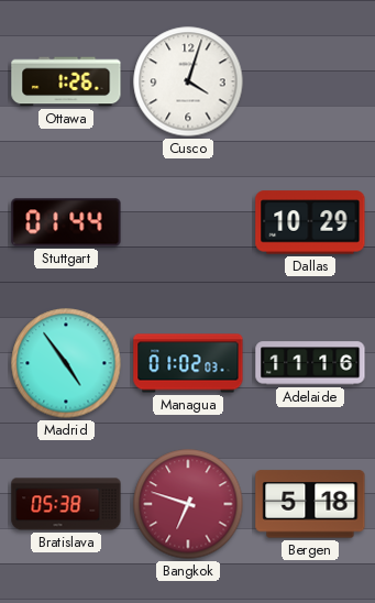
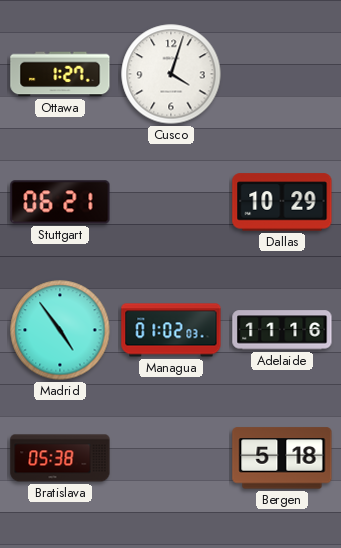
Ottawa: 1:26 -> 1:27
Stuttgart: 01:44 -> 06:21
Bangkok: 6:48 -> none
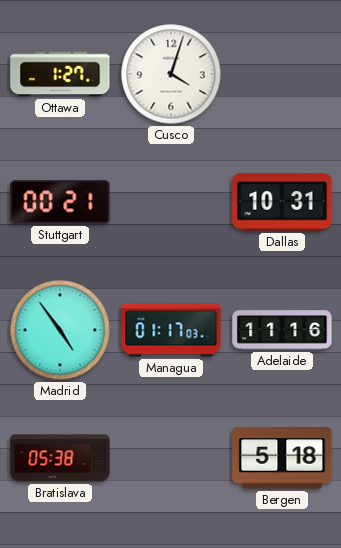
Stuttgart: 06:21 -> 00:21
Dallas: 10:29 -> 10:31
Managua: 01:02 -> 01:17
